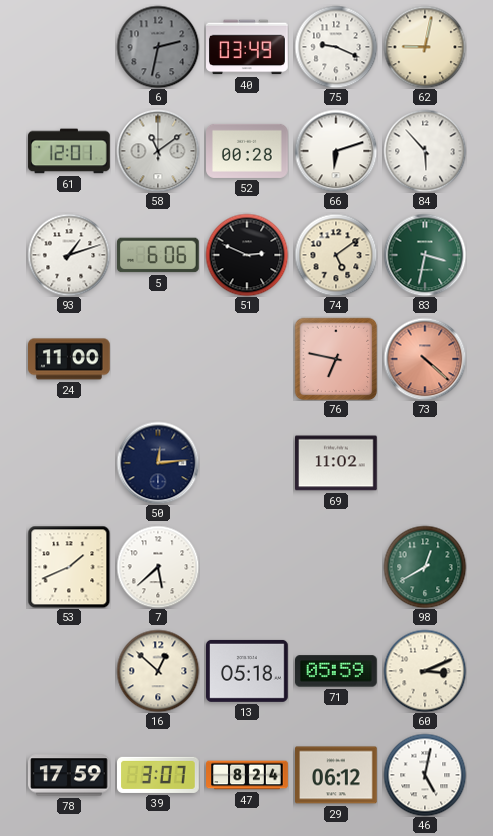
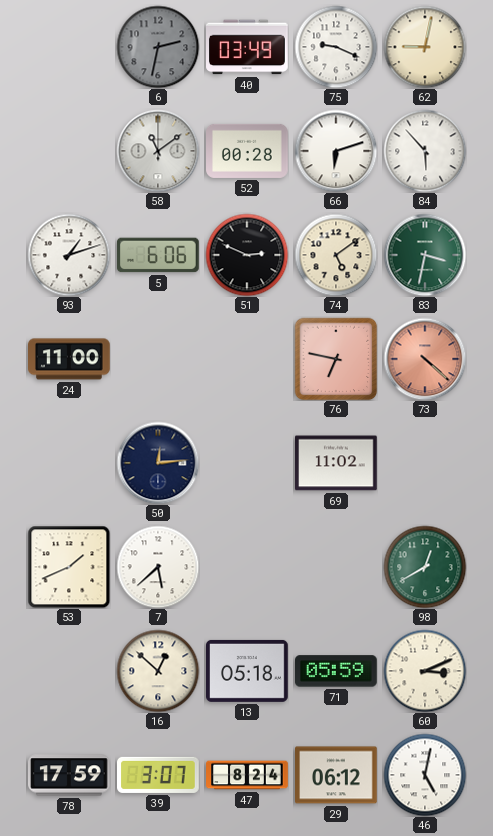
61: 12:01 -> none
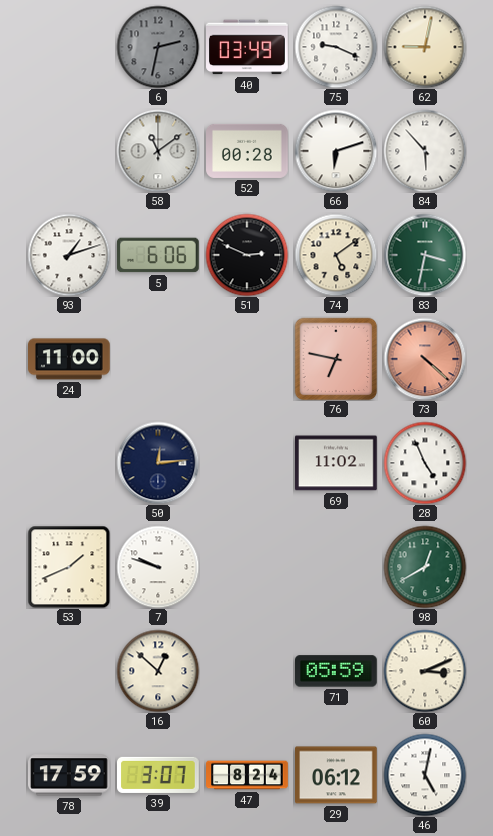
28: none -> 4:56
7: 5:38 -> 9:48
13: 05:18 -> none
